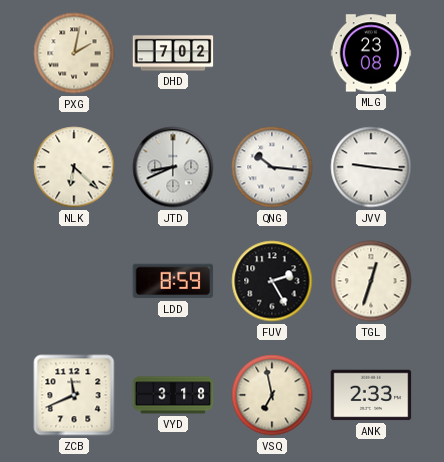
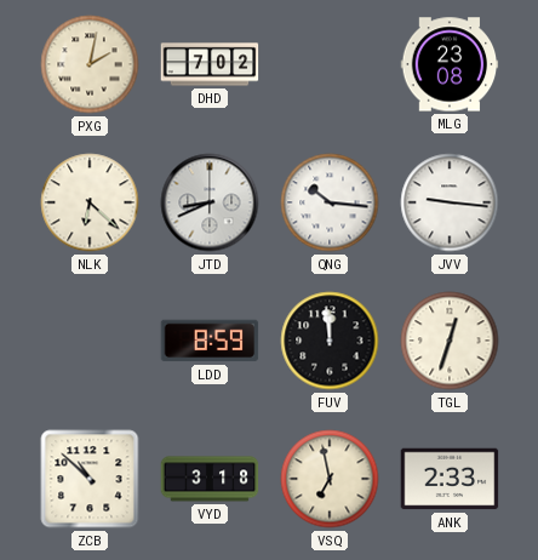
FUV: 2:25 -> 11:59
ZCB: 11:41 -> 10:52
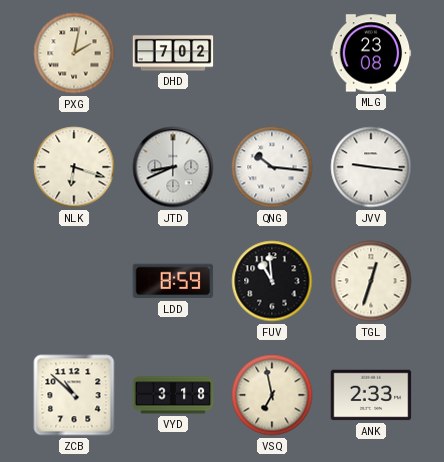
NLK: 6:22 -> 6:18
FUV: 11:59 -> 10:59
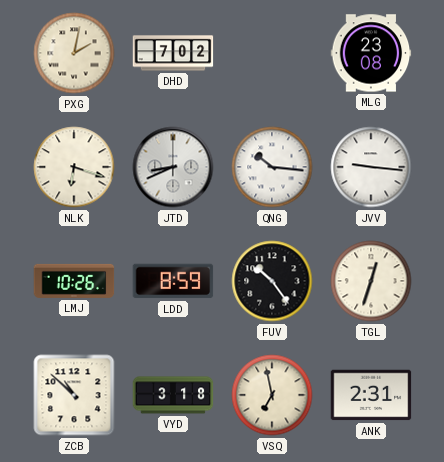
LMJ: none -> 10:26
FUV: 10:59 -> 10:24
ANK: 2:33 -> 2:31
